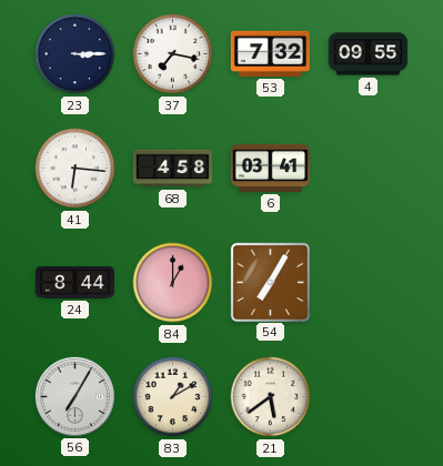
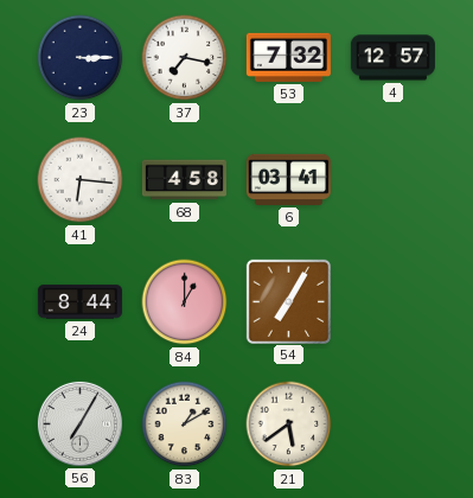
4: 09:55 -> 12:57
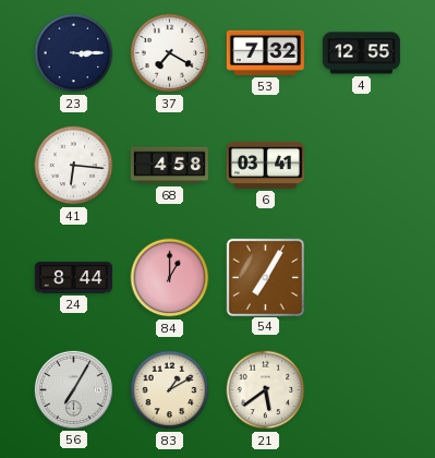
37: 7:17 -> 7:20
4: 12:57 -> 12:55
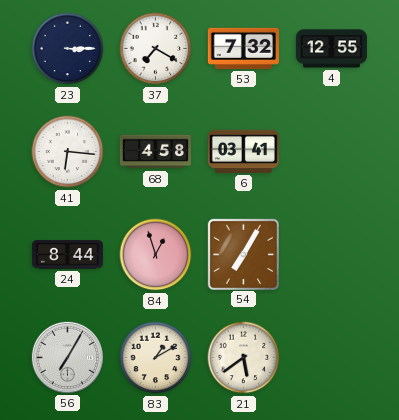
84: 1:00 -> 12:57
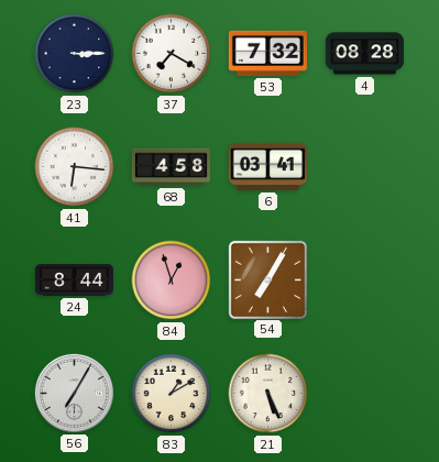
4: 12:55 -> 08:28
21: 5:39 -> 5:26
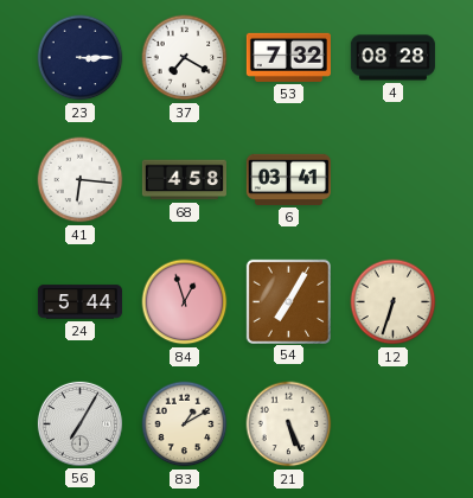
24: 8:44 -> 5:44
12: none -> 6:33
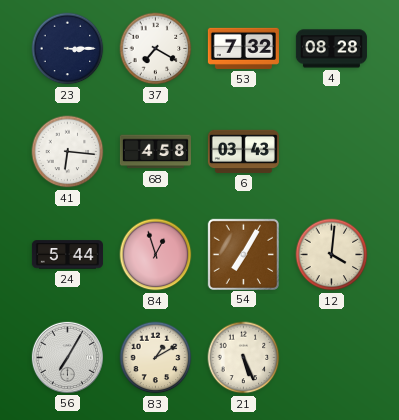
6: 03:41 -> 03:43
12: 6:33 -> 4:01
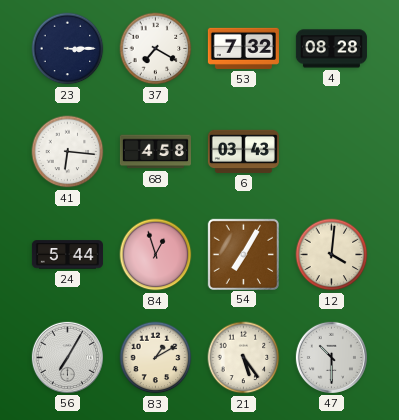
21: 5:26 -> 5:24
47: none -> 10:30
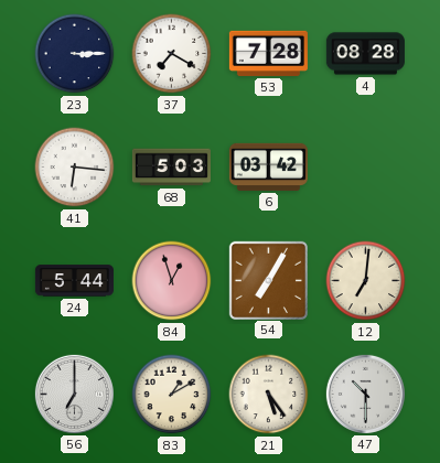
53: 7:32 -> 7:28
68: 4:58 -> 5:03
6: 03:43 -> 03:42
12: 4:01 -> 7:01
56: 7:05 -> 7:00
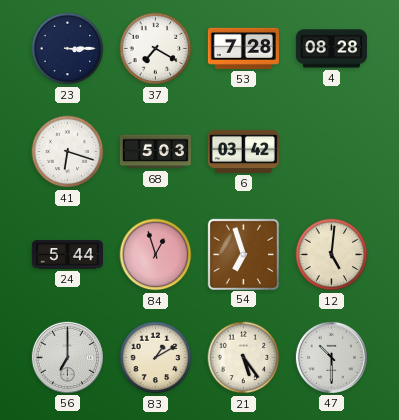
41: 6:16 -> 6:18
54: 7:05 -> 6:57
12: 7:01 -> 5:01
